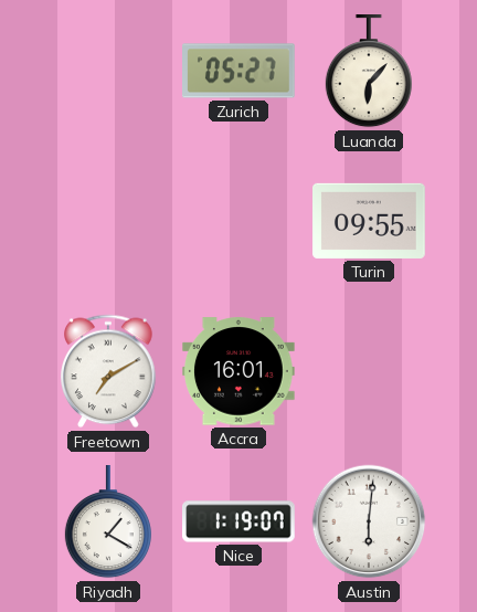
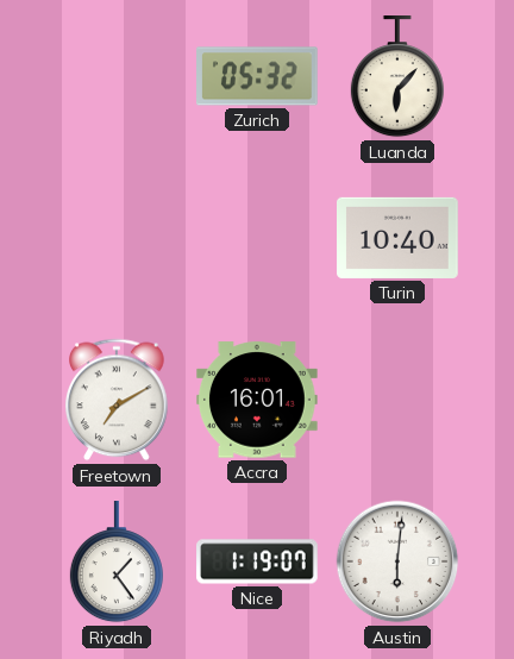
Zurich: 05:27 -> 05:32
Turin: 09:55 -> 10:40
Riyadh: 1:20 -> 1:24
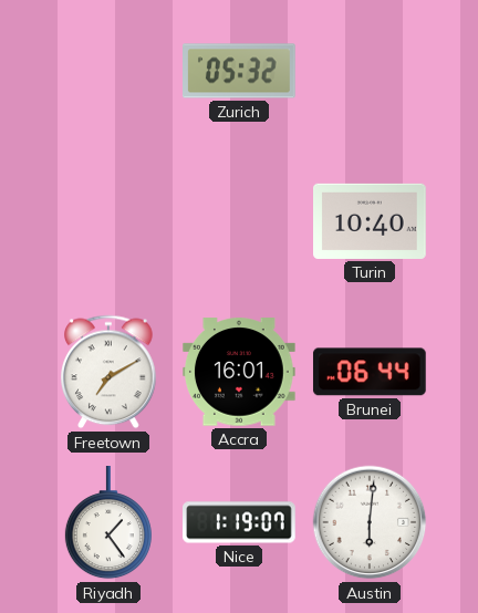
Luanda: 6:07 -> none
Brunei: none -> 06:44
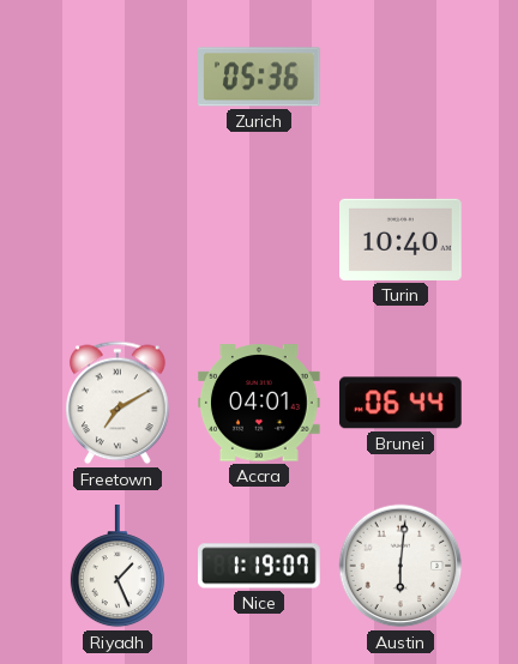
Zurich: 05:32 -> 05:36
Accra: 16:01 -> 04:01
Riyadh: 1:24 -> 1:26
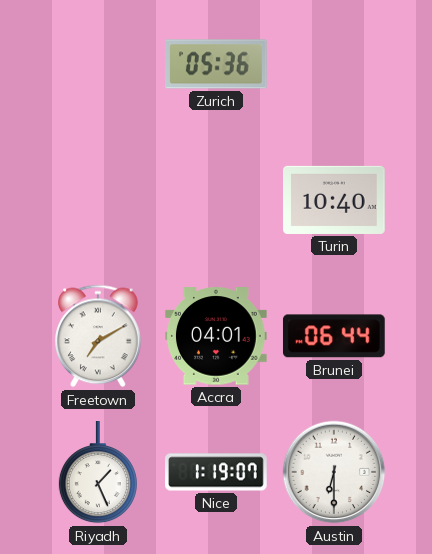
Austin: 6:01 -> 6:30
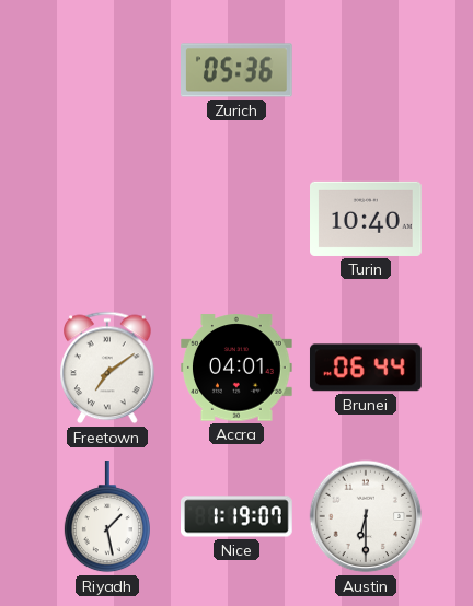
Freetown: 7:10 -> 7:09
Riyadh: 1:26 -> 1:28
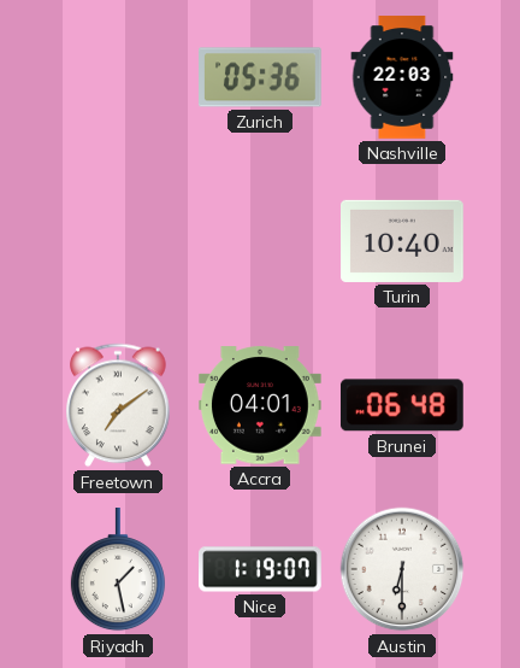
Nashville: none -> 22:03
Brunei: 06:44 -> 06:48
